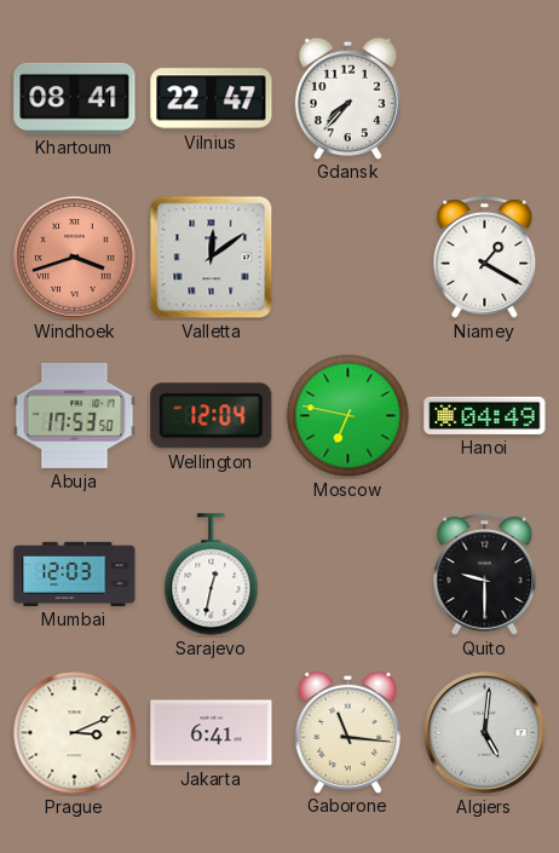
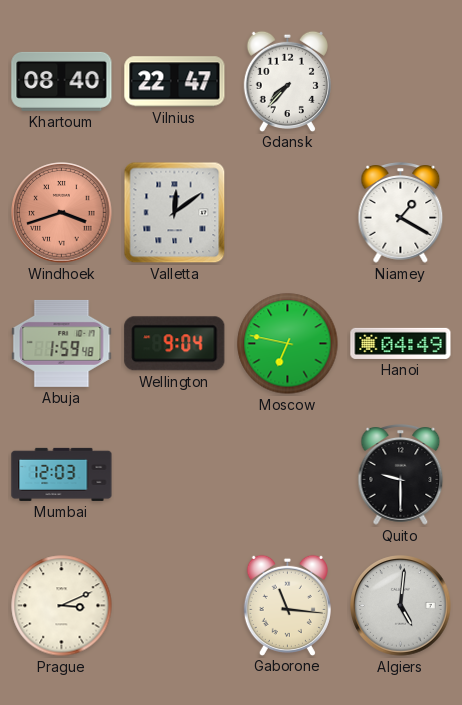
Khartoum: 08:41 -> 08:40
Abuja: 17:53 -> 1:59
Wellington: 12:04 -> 9:04
Sarajevo: 12:32 -> none
Jakarta: 6:41 -> none
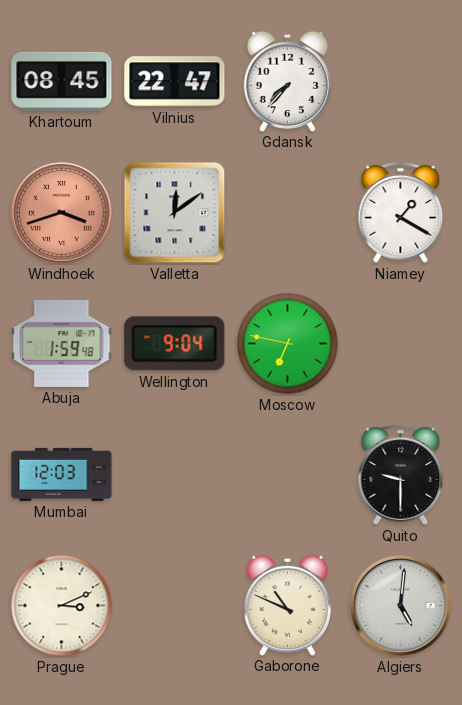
Khartoum: 08:40 -> 08:45
Hanoi: 04:49 -> none
Gaborone: 11:16 -> 10:49
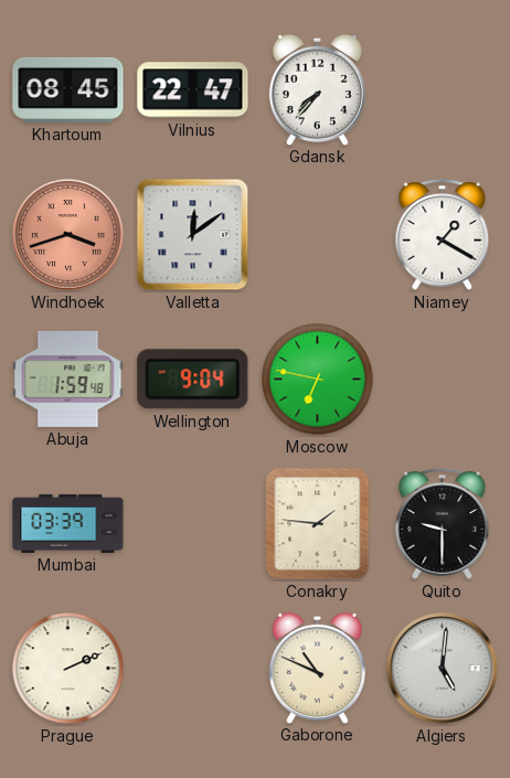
Mumbai: 12:03 -> 03:39
Conakry: none -> 1:46
Prague: 3:11 -> 2:11
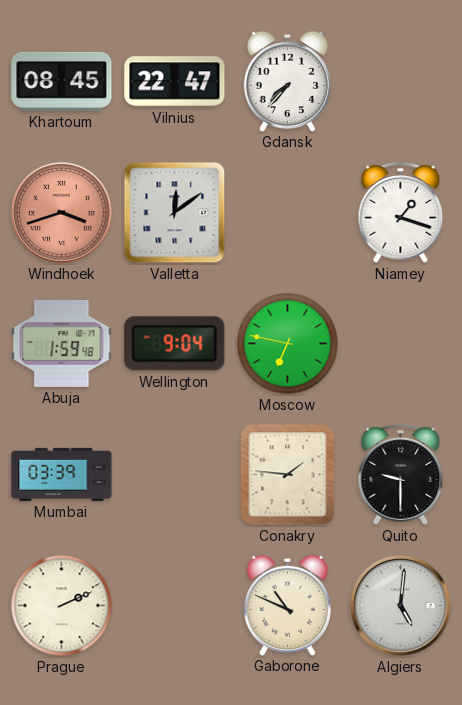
Niamey: 1:20 -> 1:18
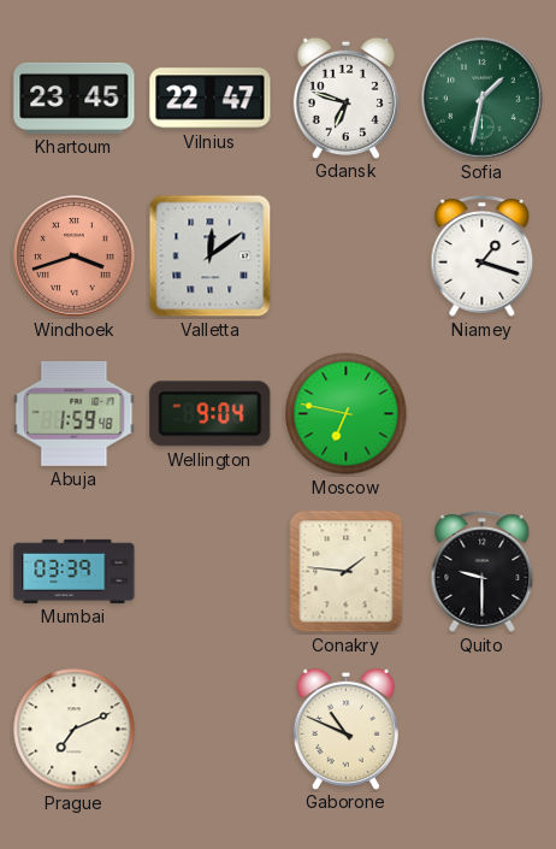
Khartoum: 08:45 -> 23:45
Gdansk: 7:37 -> 6:48
Sofia: none -> 1:32
Prague: 2:11 -> 7:11
Algiers: 5:01 -> none
